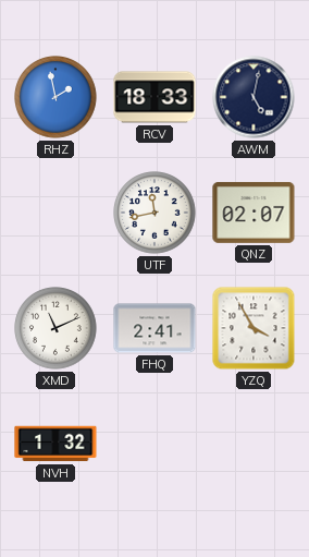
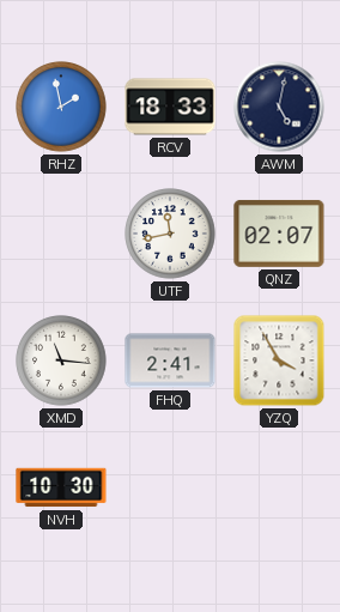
XMD: 11:11 -> 11:16
NVH: 1:32 -> 10:30
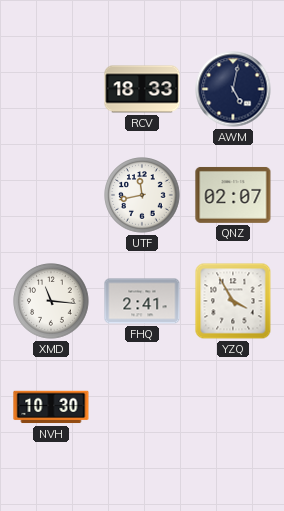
RHZ: 1:58 -> none
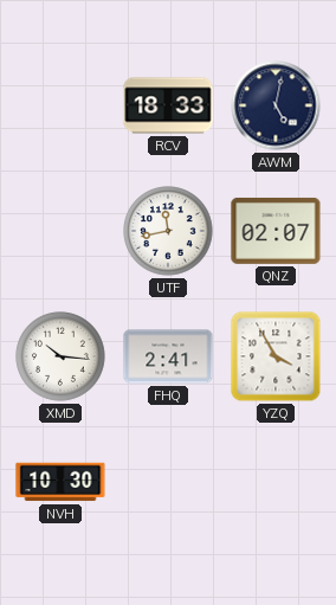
XMD: 11:16 -> 10:16
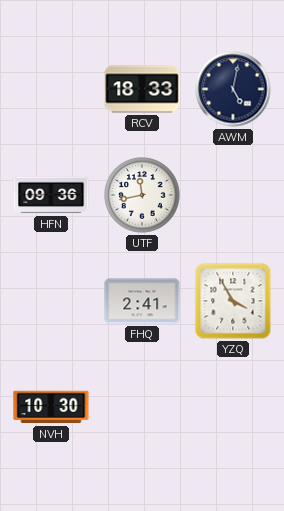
HFN: none -> 09:36
QNZ: 02:07 -> none
XMD: 10:16 -> none
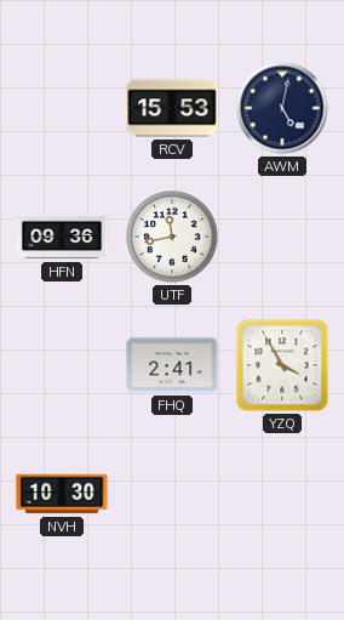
RCV: 18:33 -> 15:53
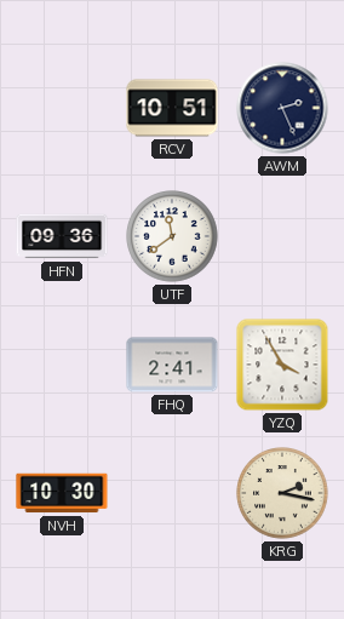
RCV: 15:53 -> 10:51
AWM: 5:02 -> 2:26
UTF: 11:43 -> 11:39
KRG: none -> 2:17
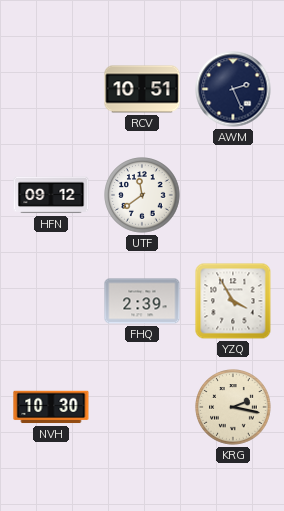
HFN: 09:36 -> 09:12
FHQ: 2:41 -> 2:39
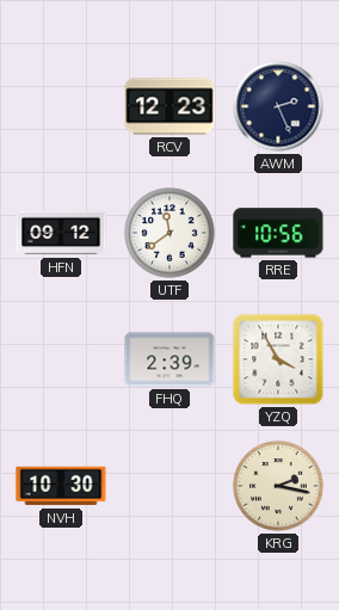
RCV: 10:51 -> 12:23
RRE: none -> 10:56
